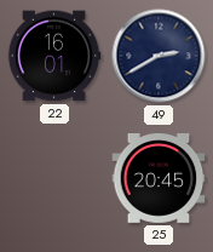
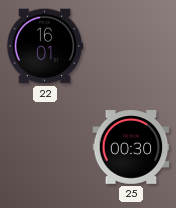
49: 2:40 -> none
25: 20:45 -> 00:30
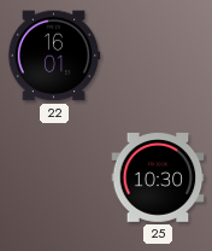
25: 00:30 -> 10:30
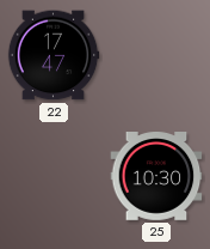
22: 16:01 -> 17:47
